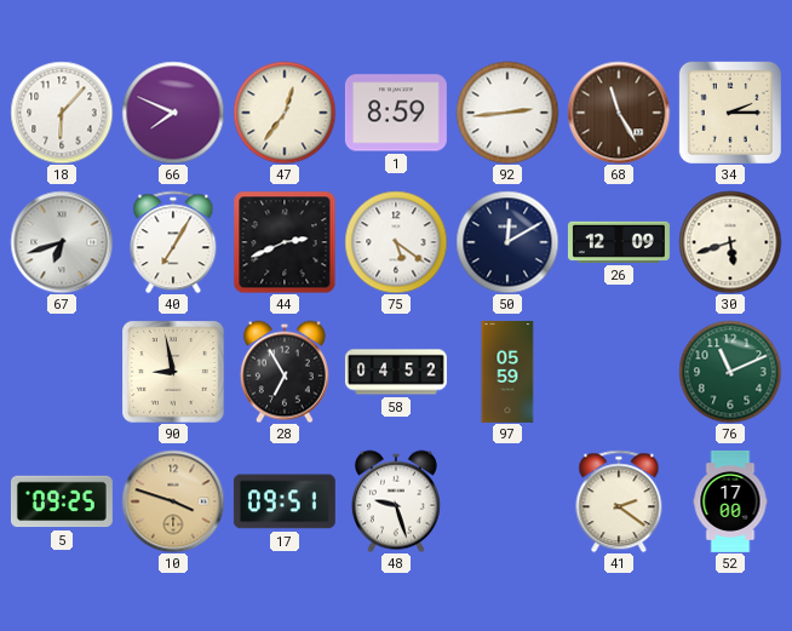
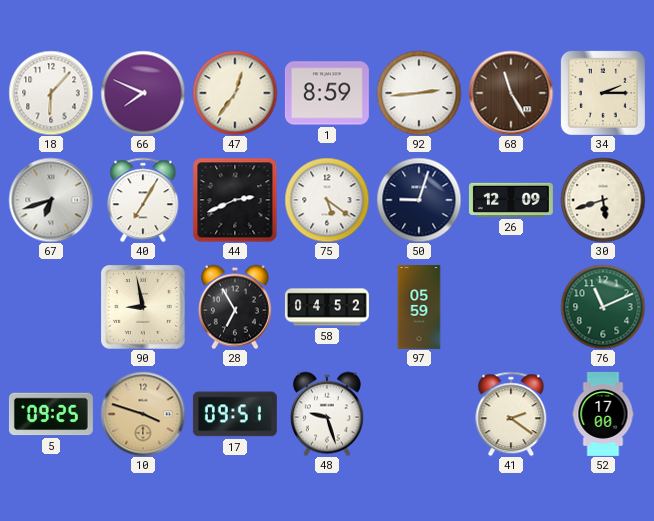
50: 12:10 -> 9:03
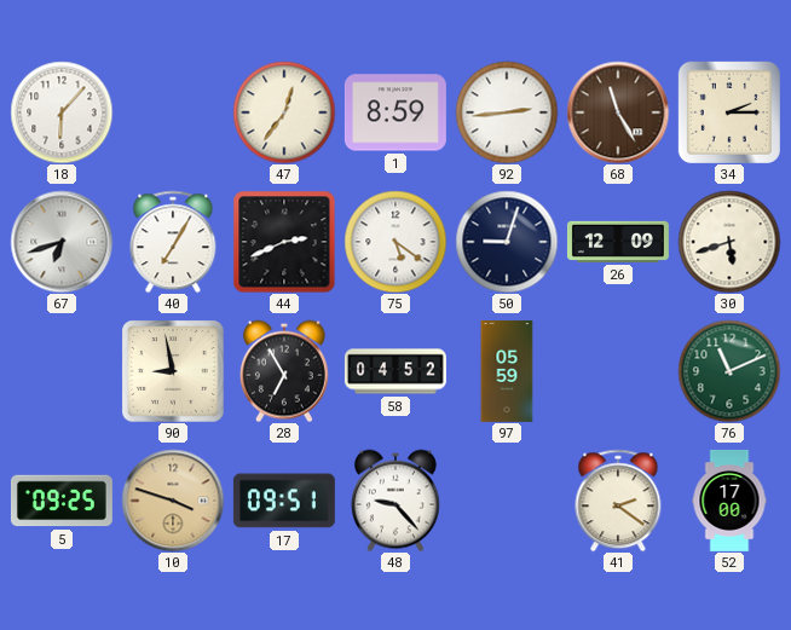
66: 7:49 -> none
48: 9:27 -> 9:23
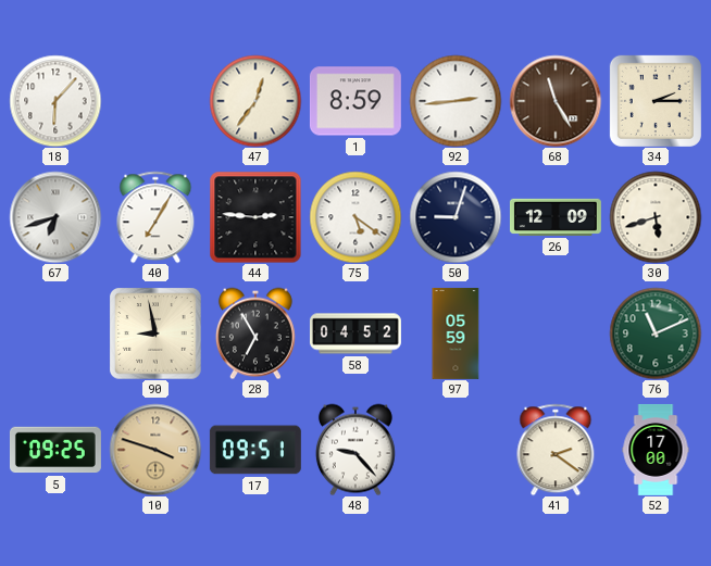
44: 2:41 -> 2:46
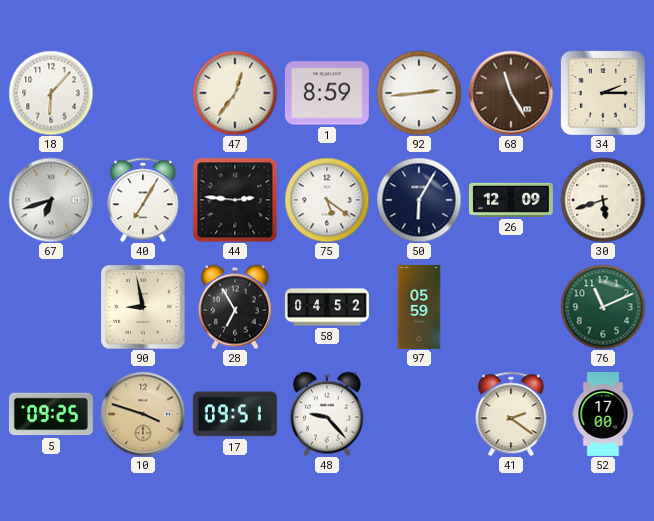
50: 9:03 -> 6:05
